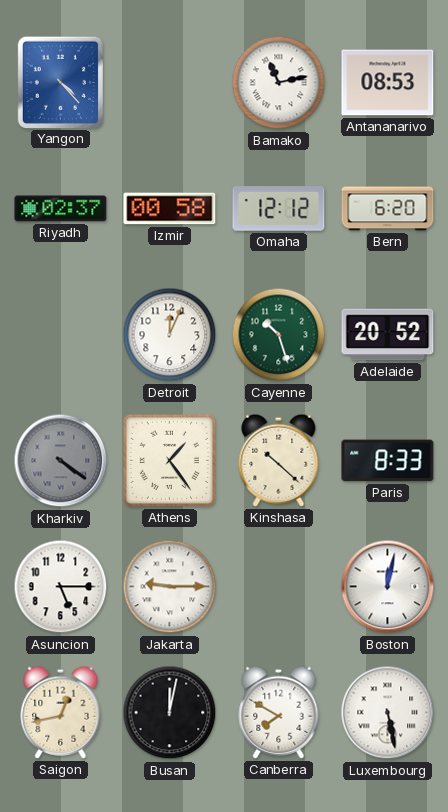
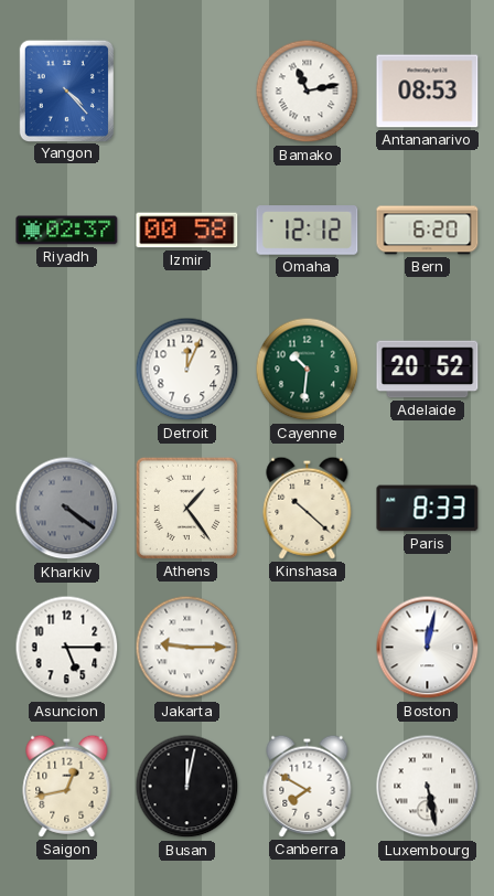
Cayenne: 10:27 -> 10:31
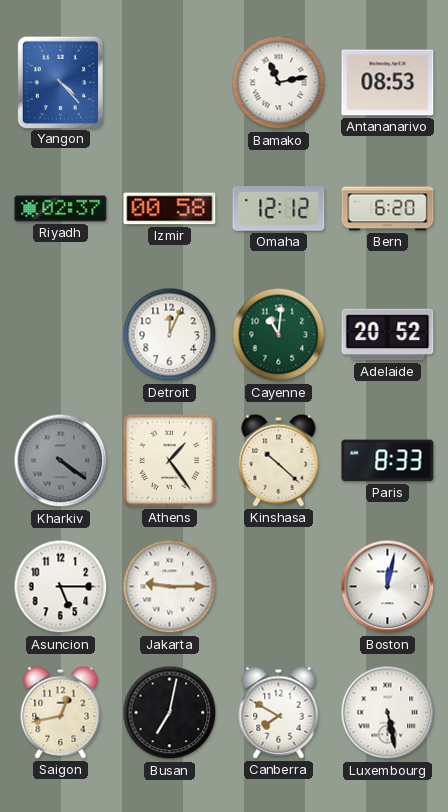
Cayenne: 10:31 -> 11:01
Busan: 12:02 -> 7:02
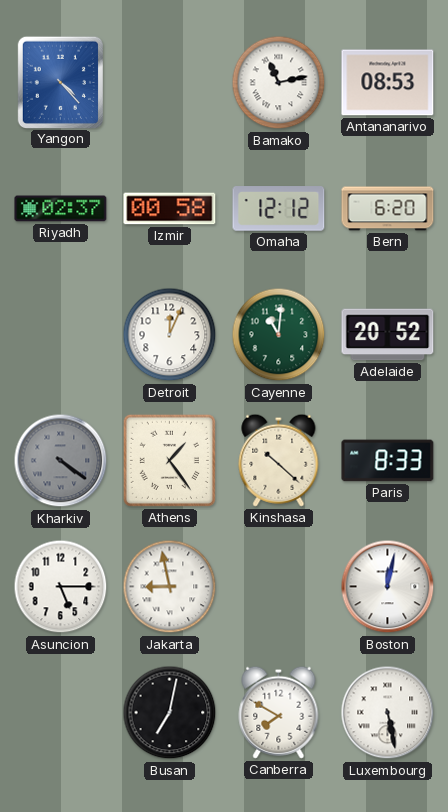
Jakarta: 9:15 -> 8:58
Saigon: 12:43 -> none
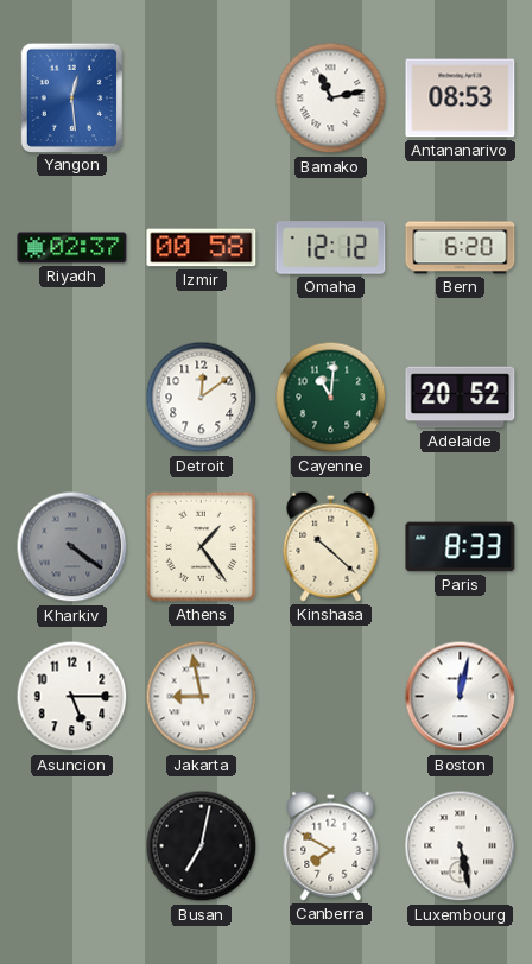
Yangon: 4:23 -> 12:29
Detroit: 12:04 -> 12:09
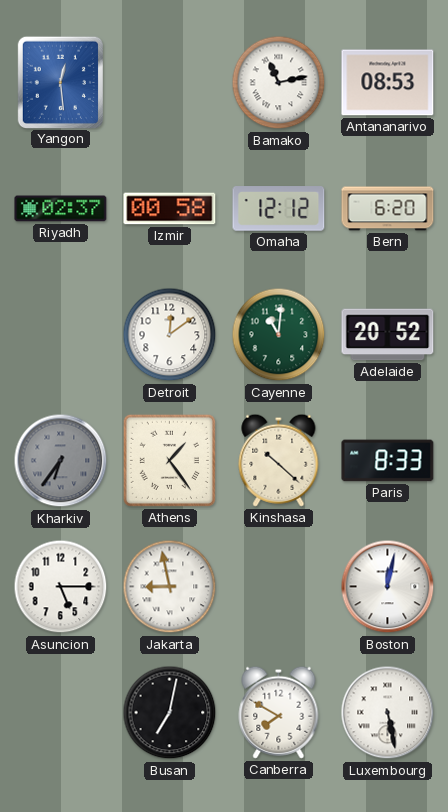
Kharkiv: 4:21 -> 6:36
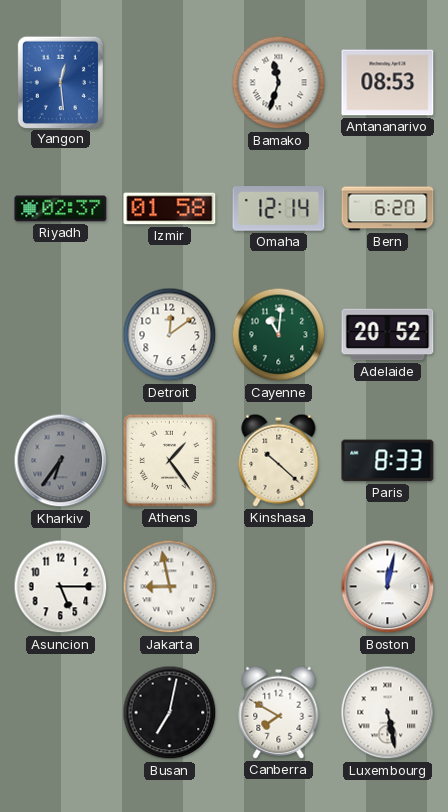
Bamako: 11:13 -> 11:33
Izmir: 00:58 -> 01:58
Omaha: 12:12 -> 12:14
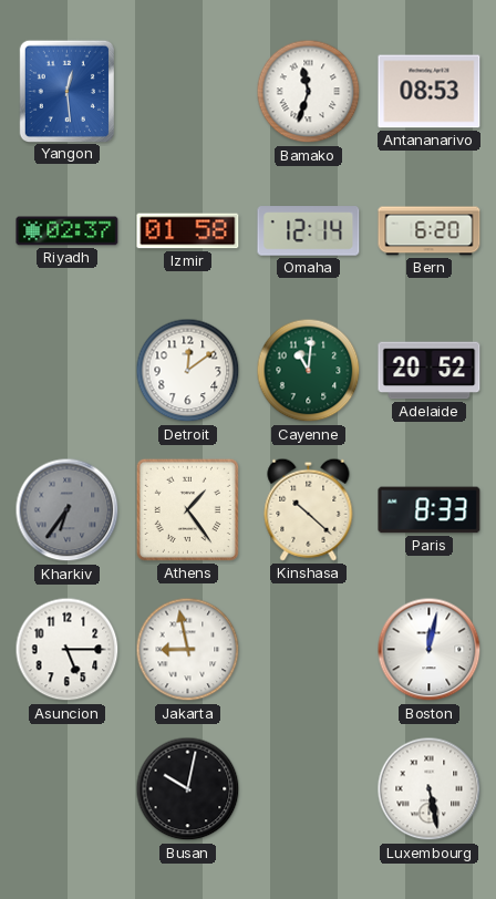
Busan: 7:02 -> 10:02
Canberra: 7:50 -> none
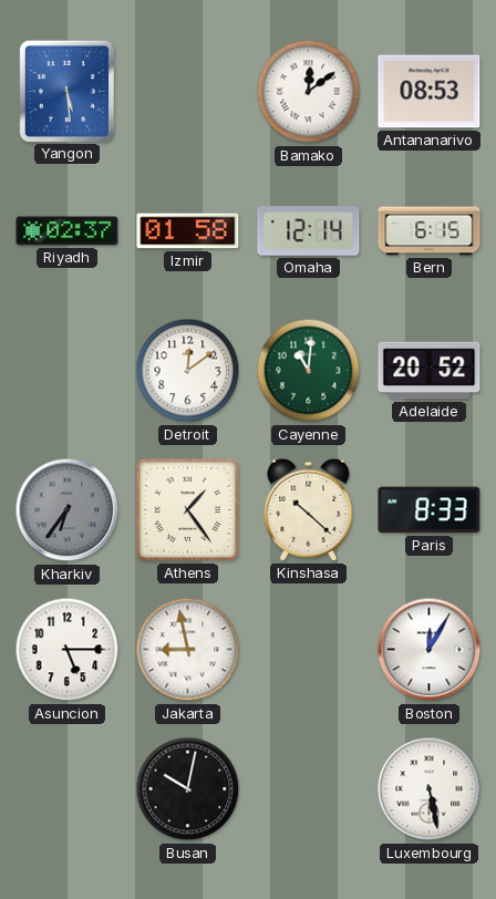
Yangon: 12:29 -> 5:29
Bamako: 11:33 -> 12:09
Bern: 6:20 -> 6:15
Boston: 12:02 -> 12:05
